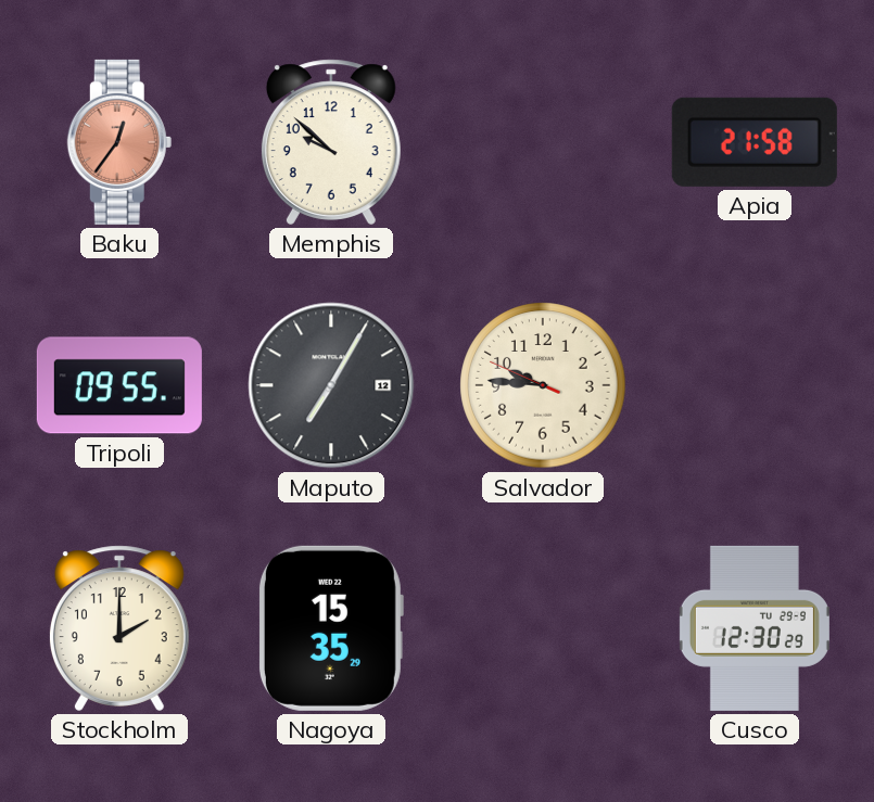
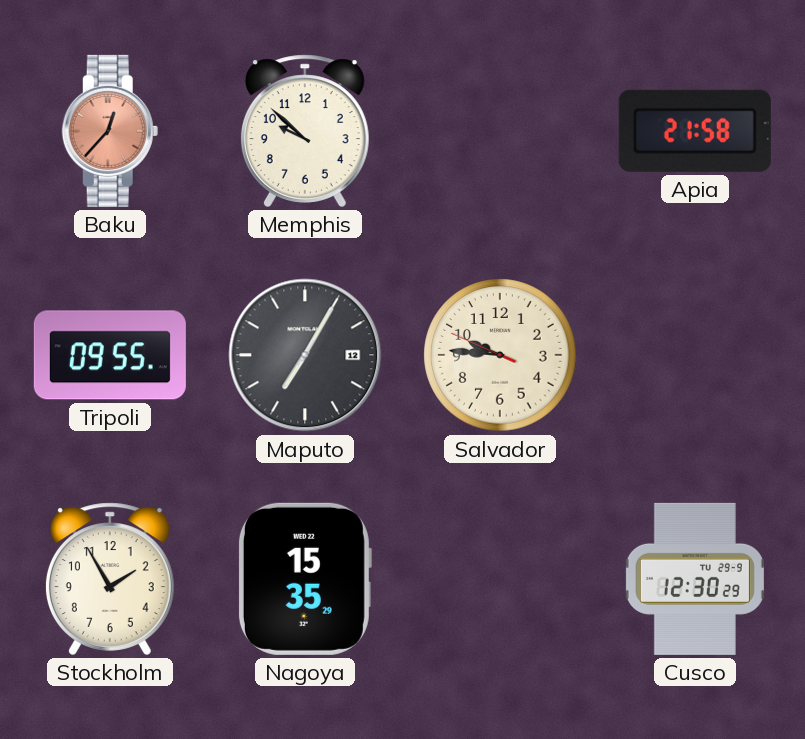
Baku: 12:36 -> 12:37
Stockholm: 2:00 -> 1:55
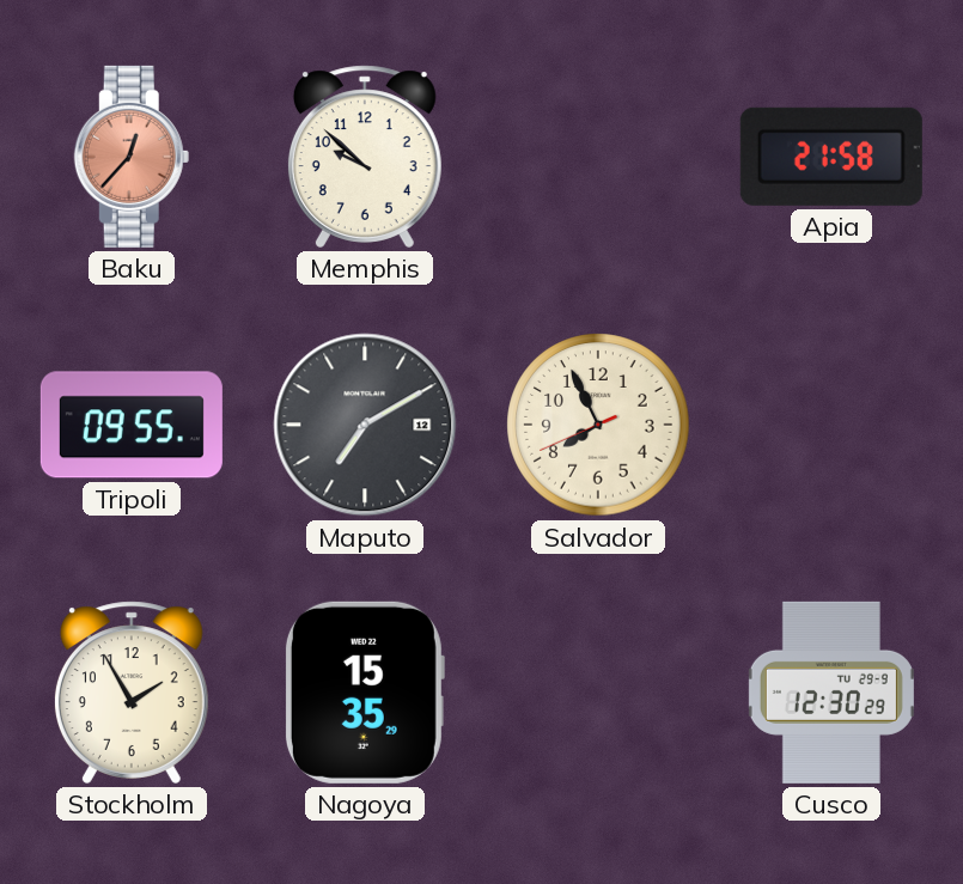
Maputo: 7:05 -> 7:10
Salvador: 9:45 -> 7:55
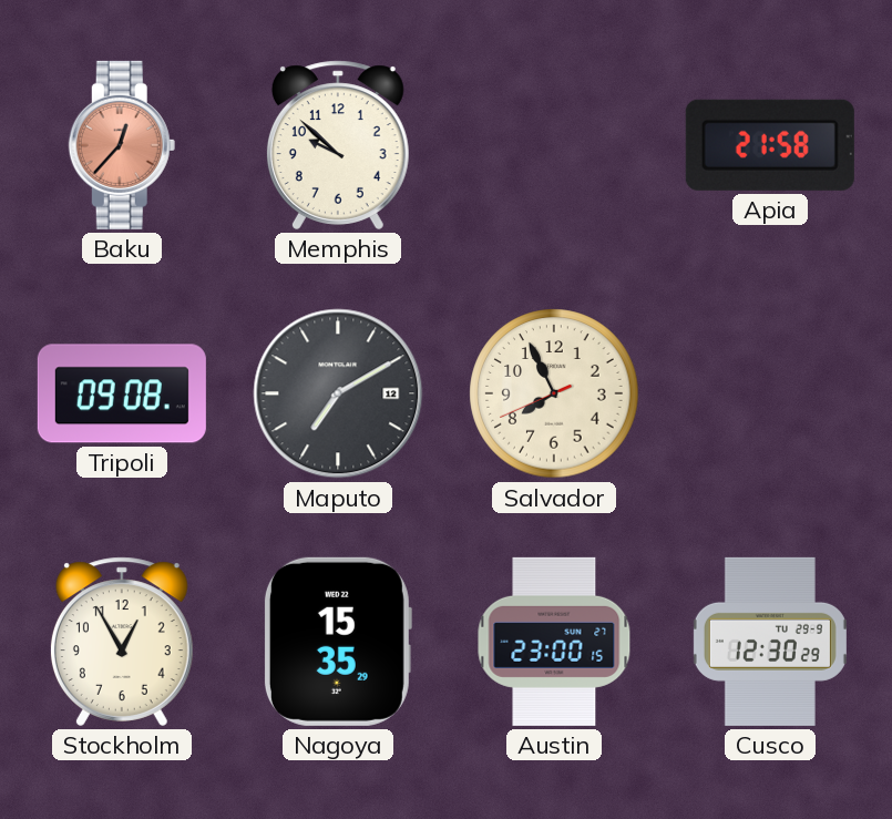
Tripoli: 09:55 -> 09:08
Stockholm: 1:55 -> 12:55
Austin: none -> 23:00
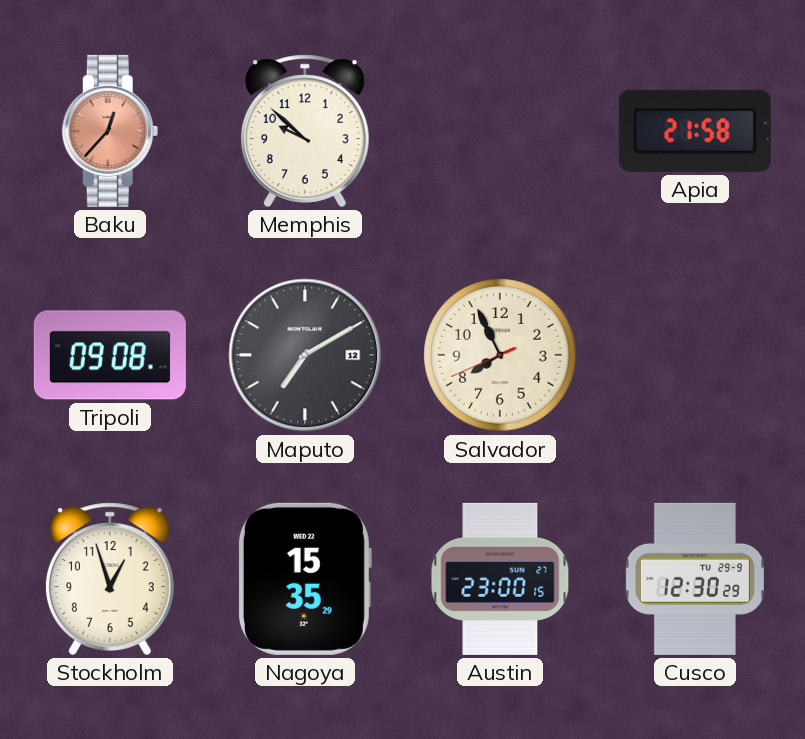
Stockholm: 12:55 -> 12:57
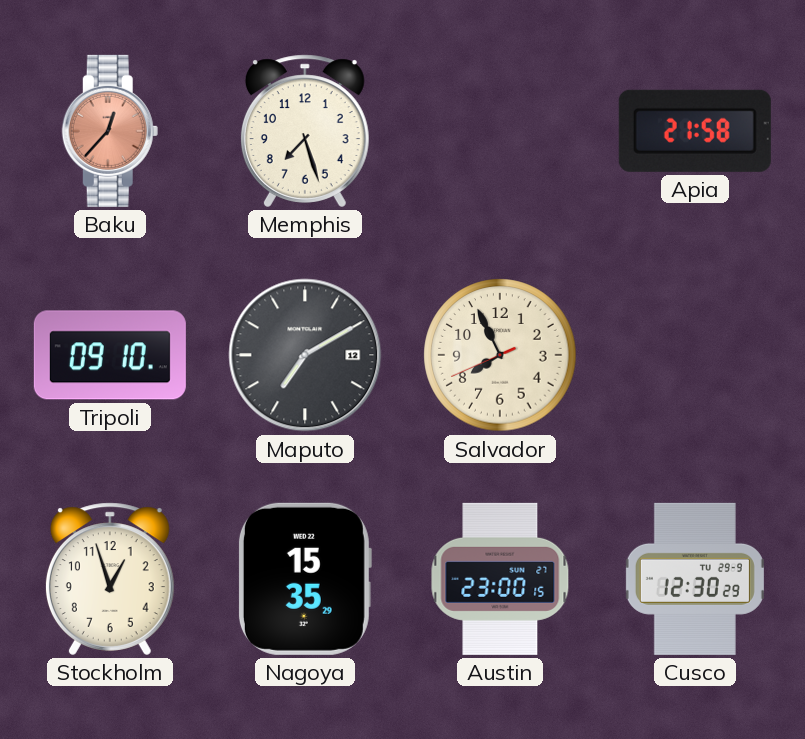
Memphis: 9:52 -> 7:27
Tripoli: 09:08 -> 09:10
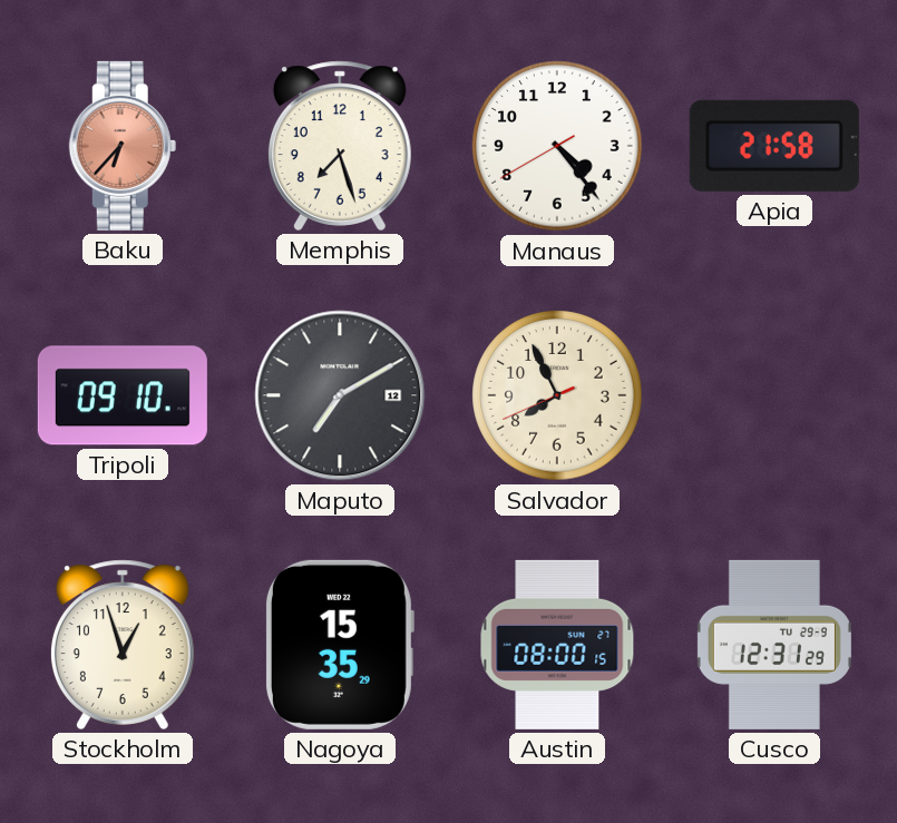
Baku: 12:37 -> 6:37
Manaus: none -> 4:23
Austin: 23:00 -> 08:00
Cusco: 12:30 -> 12:31
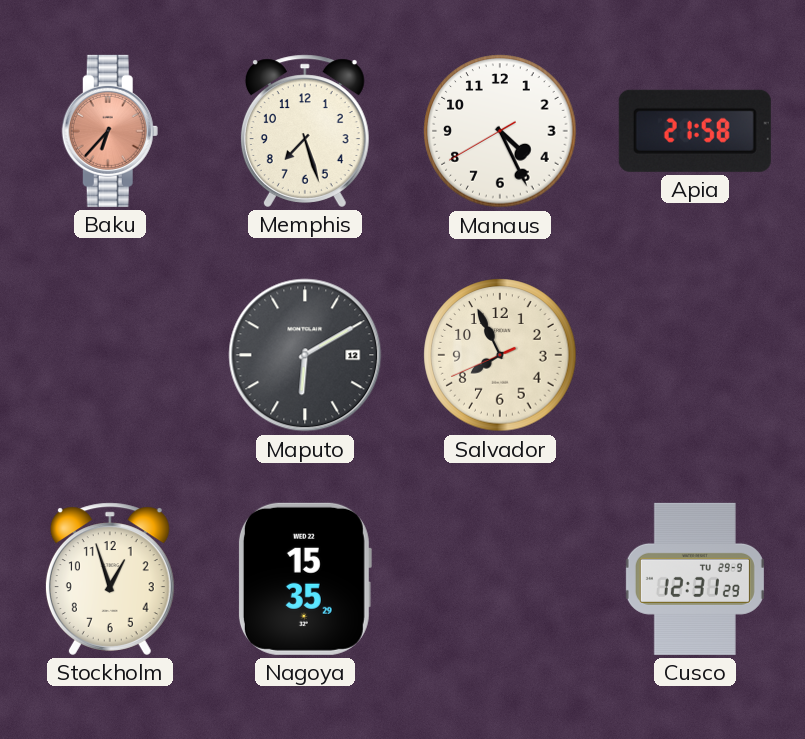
Manaus: 4:23 -> 4:25
Tripoli: 09:10 -> none
Maputo: 7:10 -> 6:10
Austin: 08:00 -> none
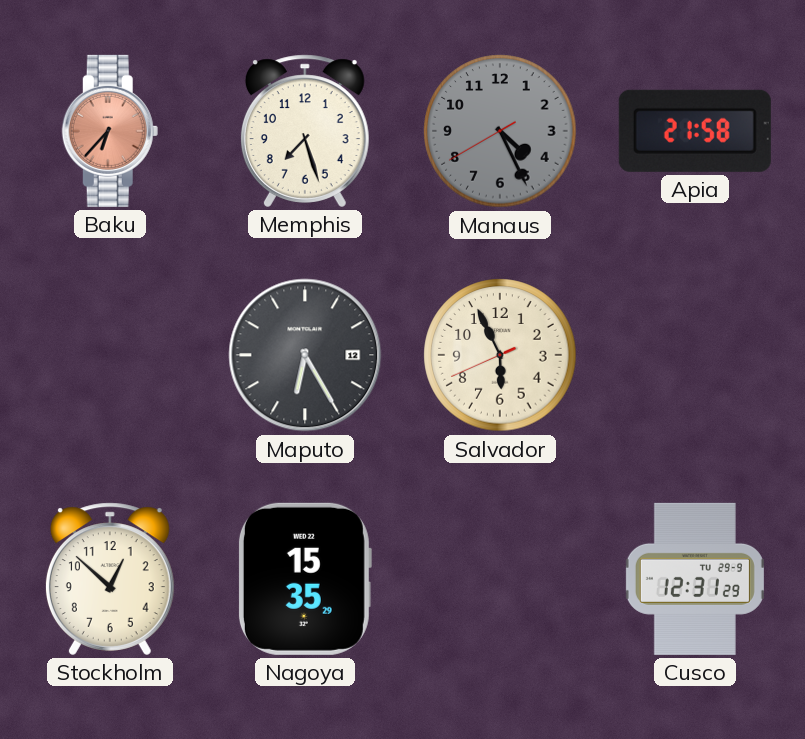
Manaus dial: white -> grey
Maputo: 6:10 -> 6:25
Salvador: 7:55 -> 5:55
Stockholm: 12:57 -> 12:52
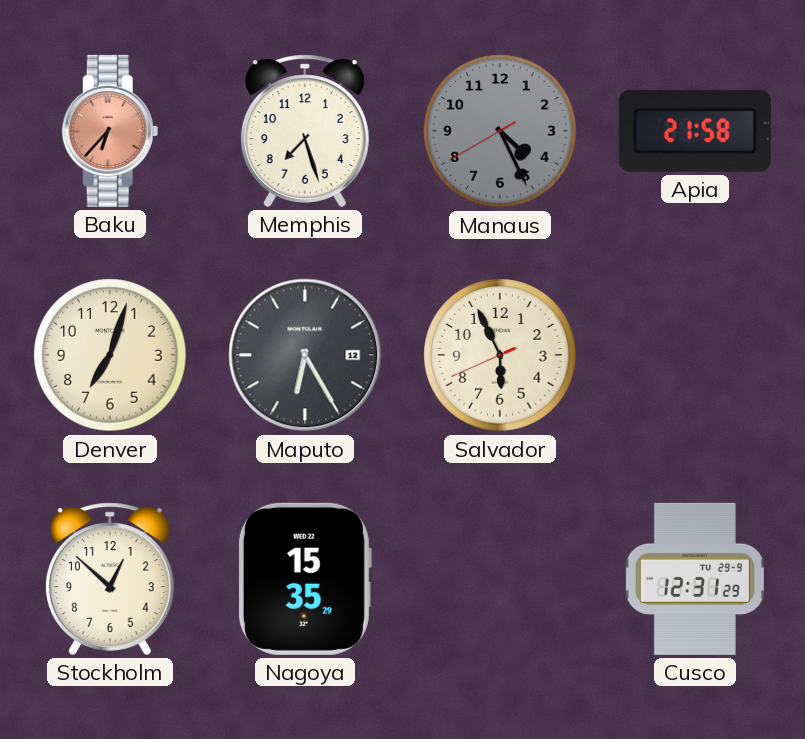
Denver: none -> 7:03
